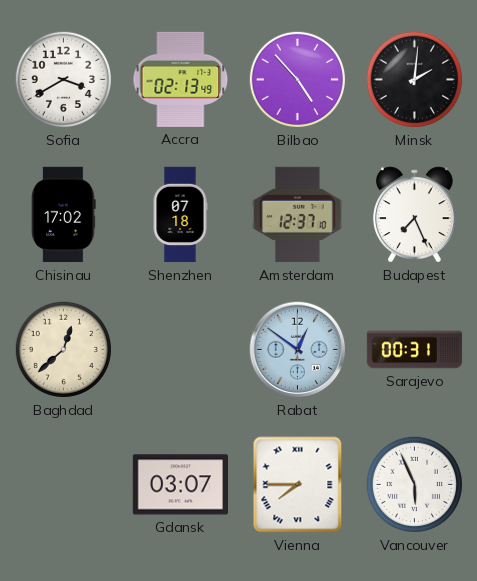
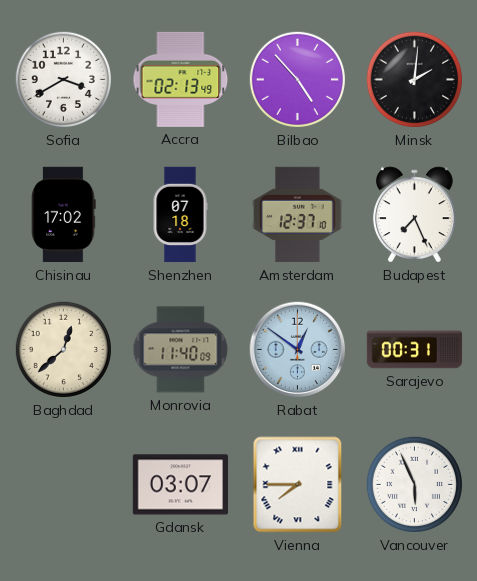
Monrovia: none -> 11:40
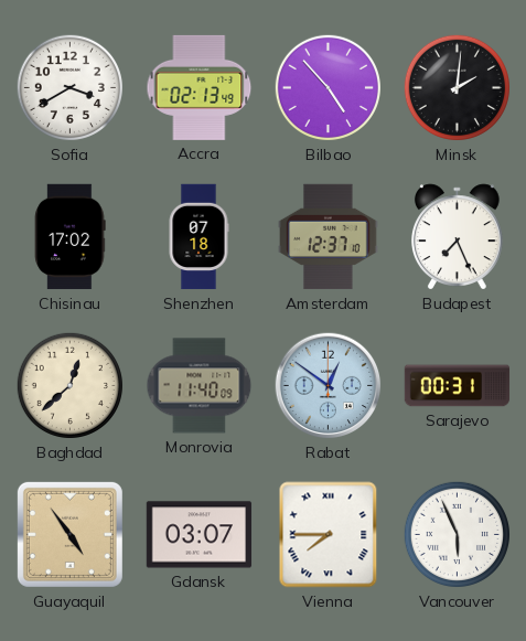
Guayaquil: none -> 4:54
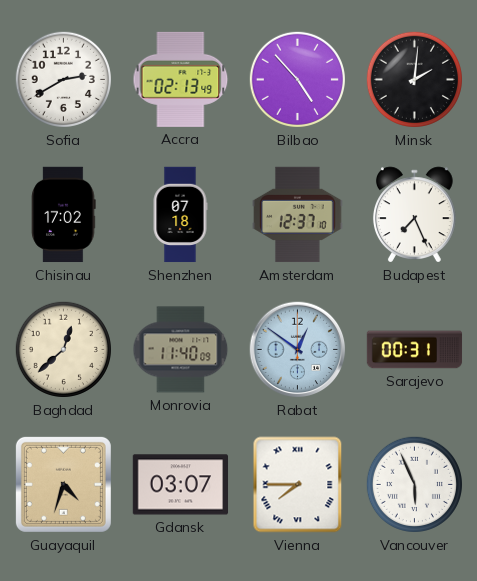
Sofia: 3:40 -> 2:40
Guayaquil: 4:54 -> 4:33
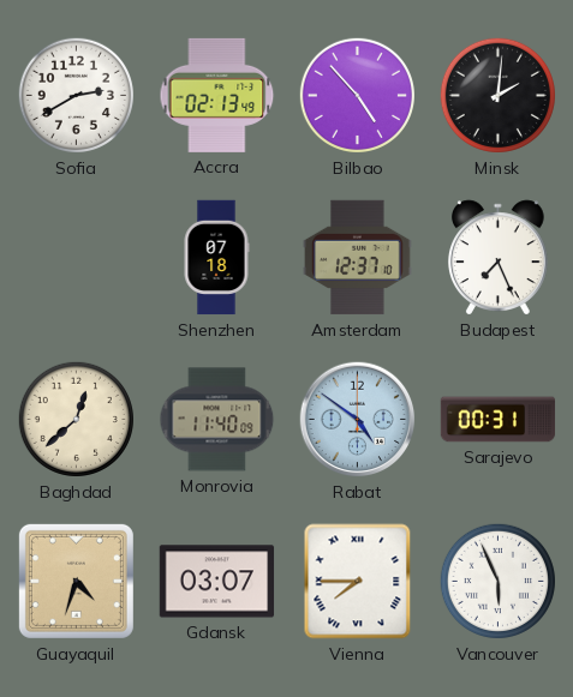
Chisinau: 17:02 -> none
Rabat: 12:51 -> 4:51
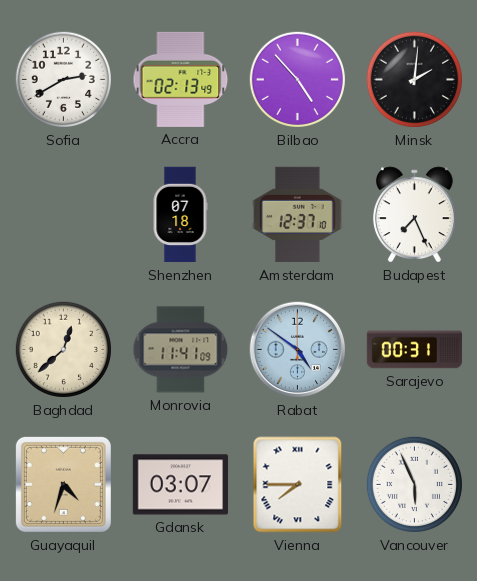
Monrovia: 11:40 -> 11:41
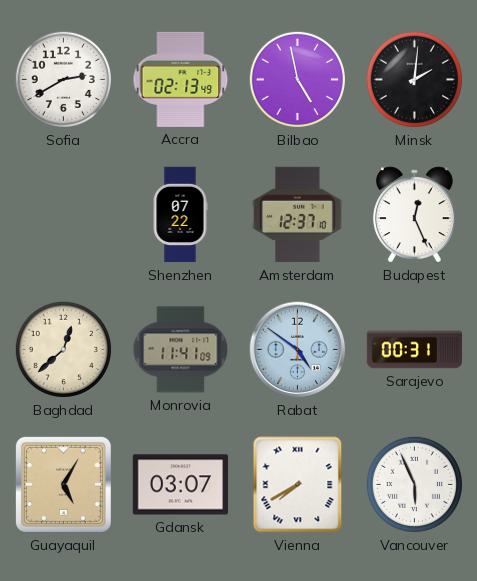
Bilbao: 4:53 -> 4:58
Shenzhen: 07:18 -> 07:22
Budapest: 7:26 -> 12:26
Guayaquil: 4:33 -> 5:05
Vienna: 7:45 -> 7:40
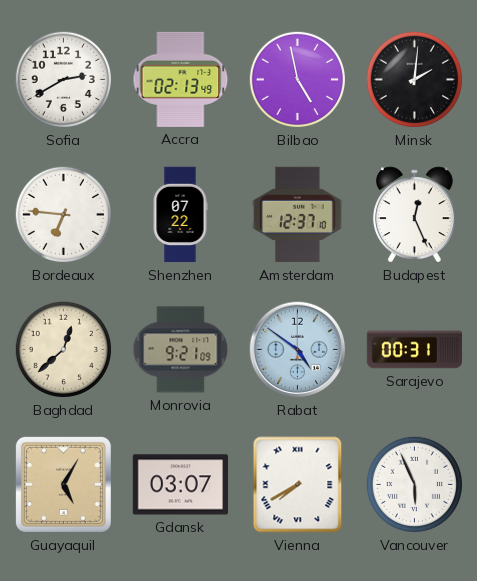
Bordeaux: none -> 6:46
Monrovia: 11:41 -> 9:21
